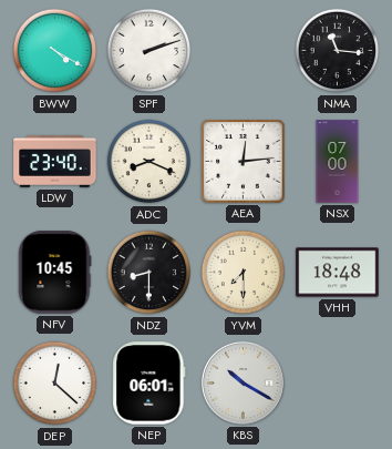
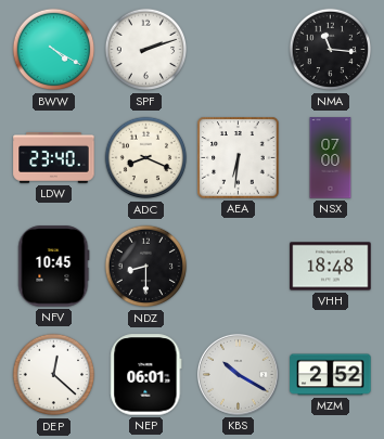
AEA: 12:14 -> 6:31
YVM: 7:30 -> none
MZM: none -> 2:52
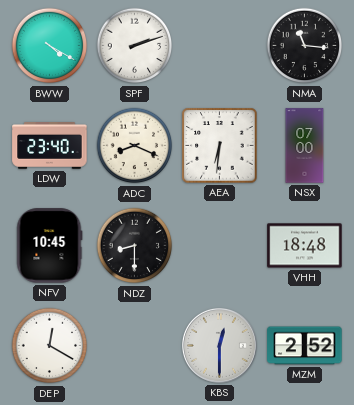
DEP: 12:22 -> 12:20
NEP: 06:01 -> none
KBS: 10:20 -> 12:30
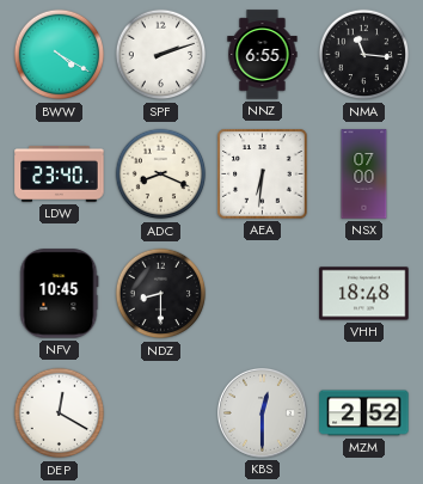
NNZ: none -> 6:55
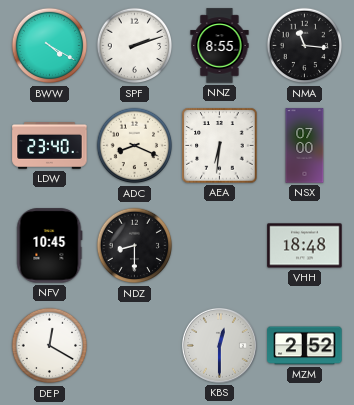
NNZ: 6:55 -> 8:55
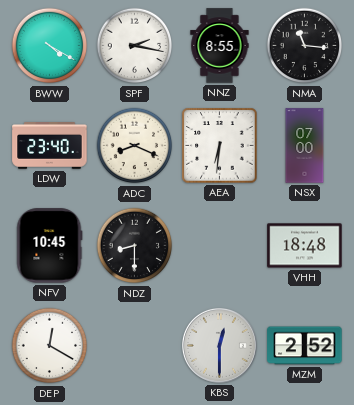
SPF: 2:12 -> 2:17
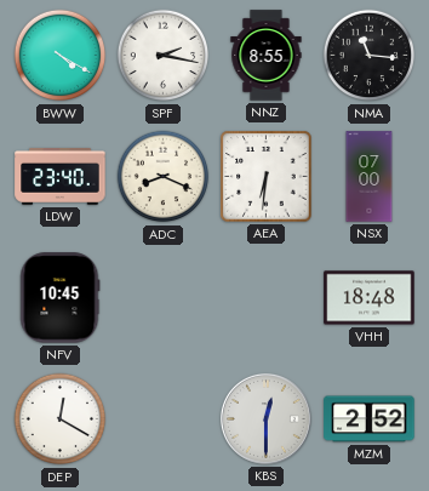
NDZ: 8:30 -> none
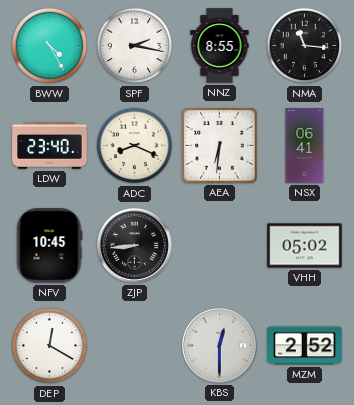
BWW: 4:20 -> 4:25
NSX: 07:00 -> 06:41
ZJP: none -> 8:44
VHH: 18:48 -> 05:02
